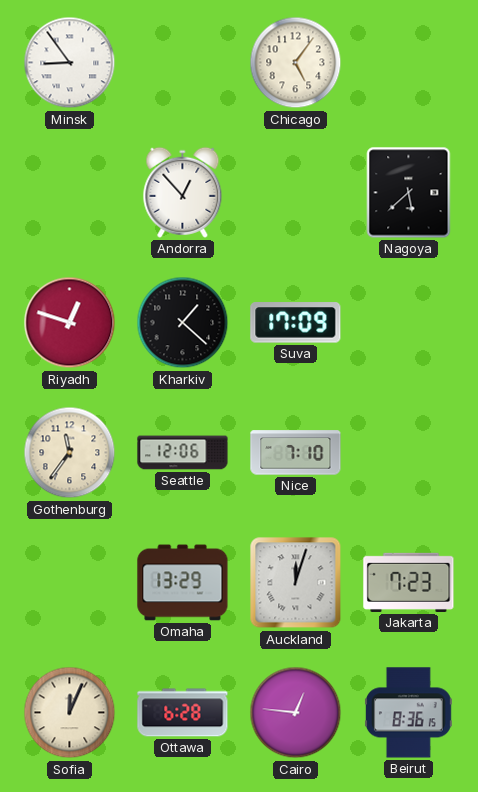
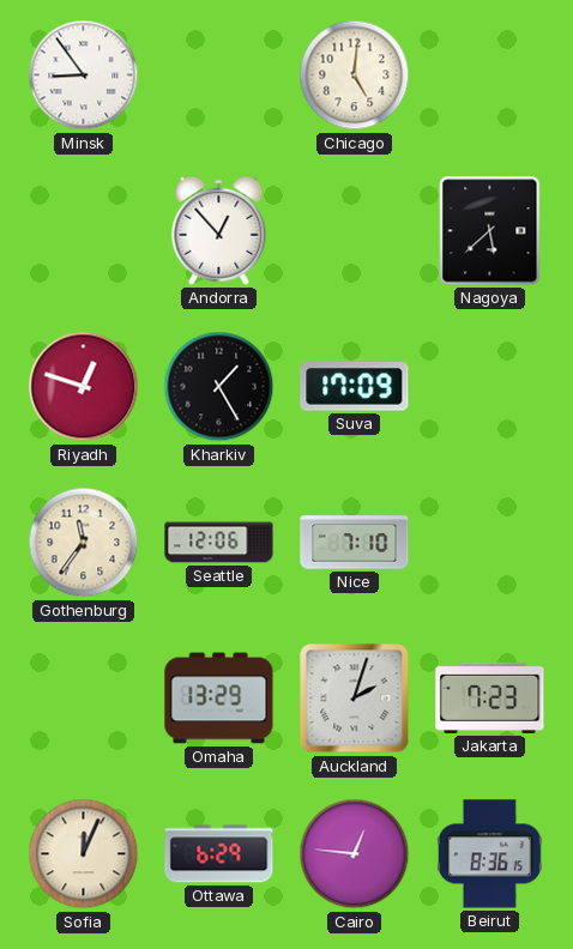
Chicago: 5:06 -> 5:01
Kharkiv: 1:22 -> 1:25
Auckland: 12:03 -> 2:03
Ottawa: 6:28 -> 6:29
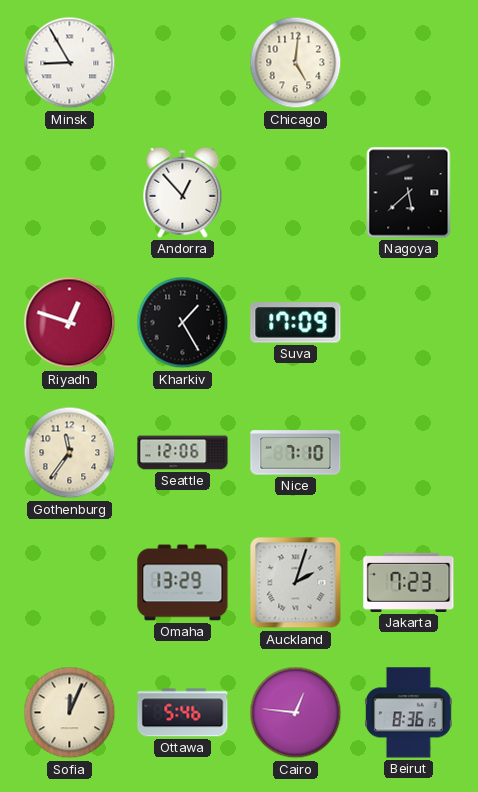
Minsk: 8:54 -> 8:55
Ottawa: 6:29 -> 5:46
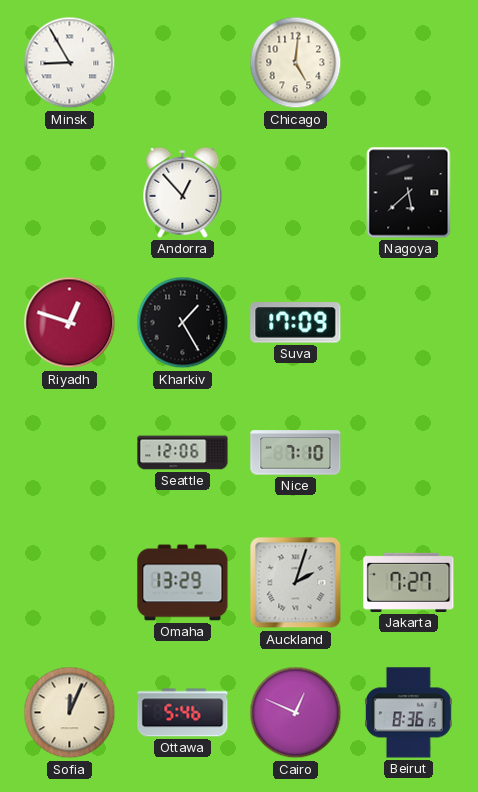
Gothenburg: 11:36 -> none
Jakarta: 7:23 -> 7:27
Cairo: 12:46 -> 12:49
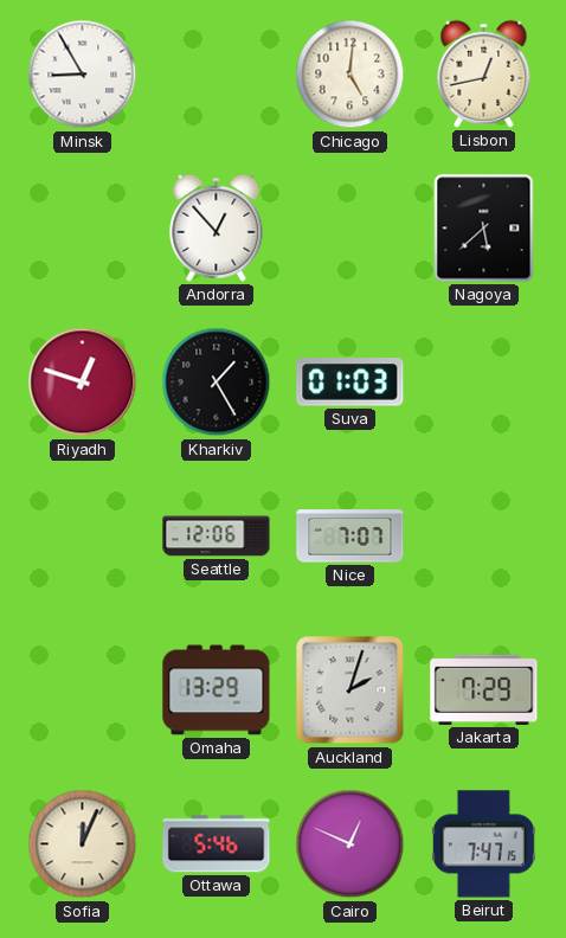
Lisbon: none -> 12:43
Suva: 17:09 -> 01:03
Nice: 7:10 -> 7:07
Jakarta: 7:27 -> 7:29
Beirut: 8:36 -> 7:47
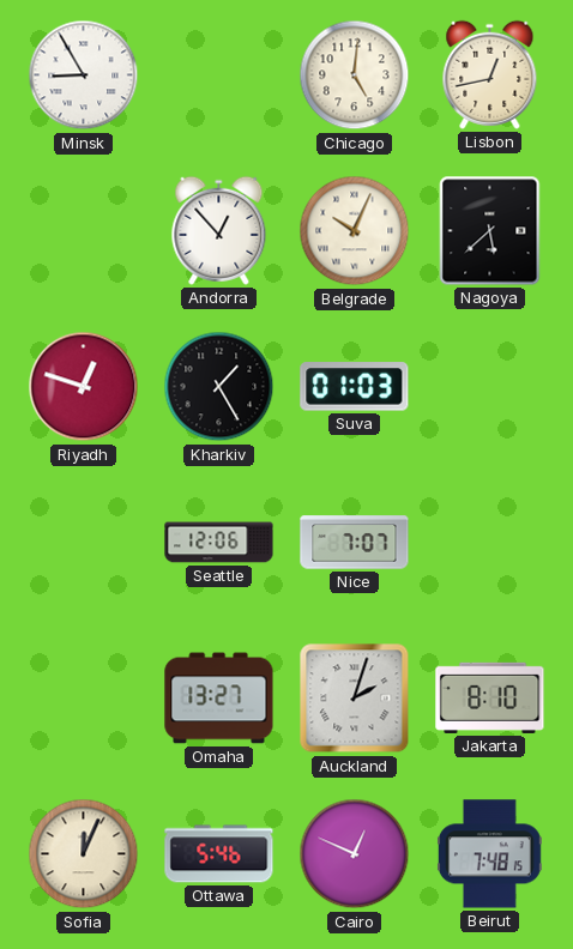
Belgrade: none -> 10:04
Omaha: 13:29 -> 13:27
Jakarta: 7:29 -> 8:10
Beirut: 7:47 -> 7:48
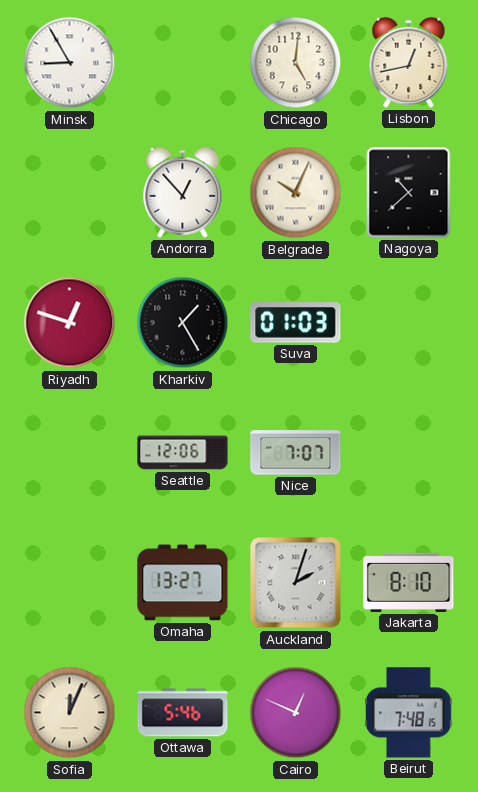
Nagoya: 5:38 -> 10:38
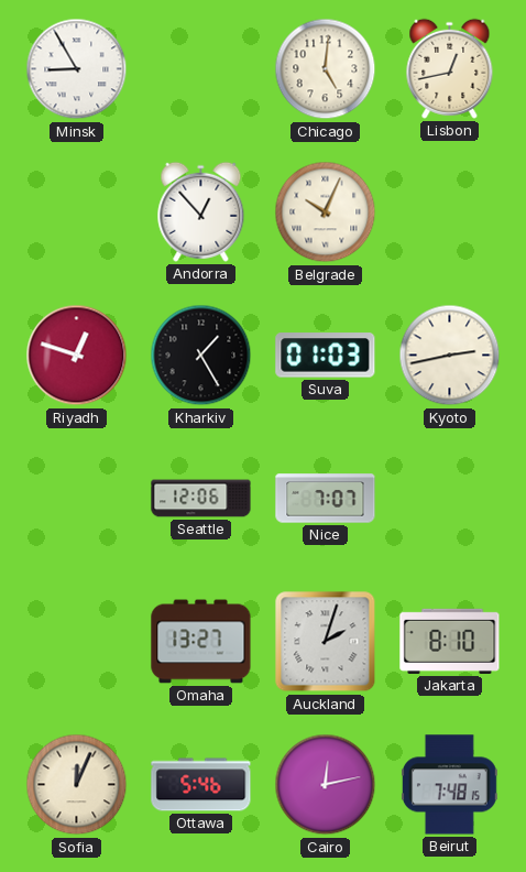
Nagoya: 10:38 -> none
Kyoto: none -> 2:43
Cairo: 12:49 -> 12:13
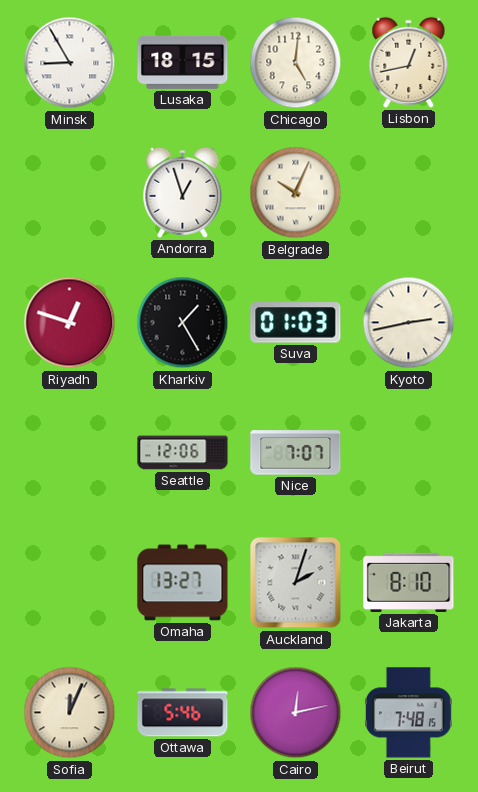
Lusaka: none -> 18:15
Andorra: 12:53 -> 12:57
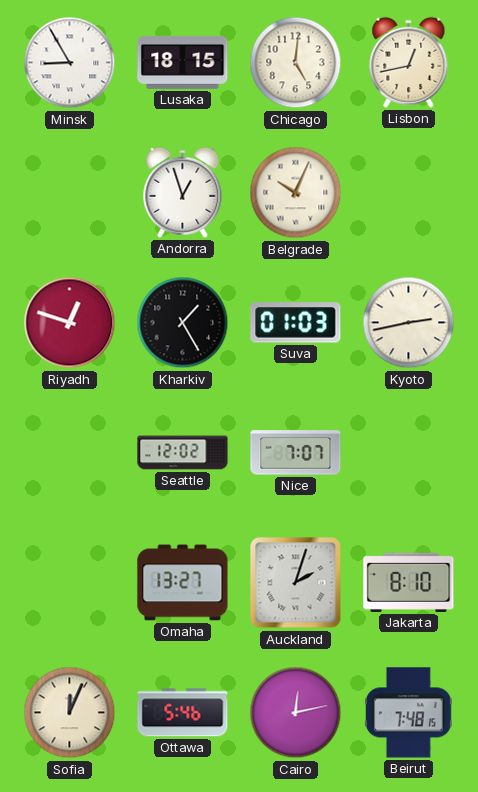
Seattle: 12:06 -> 12:02
